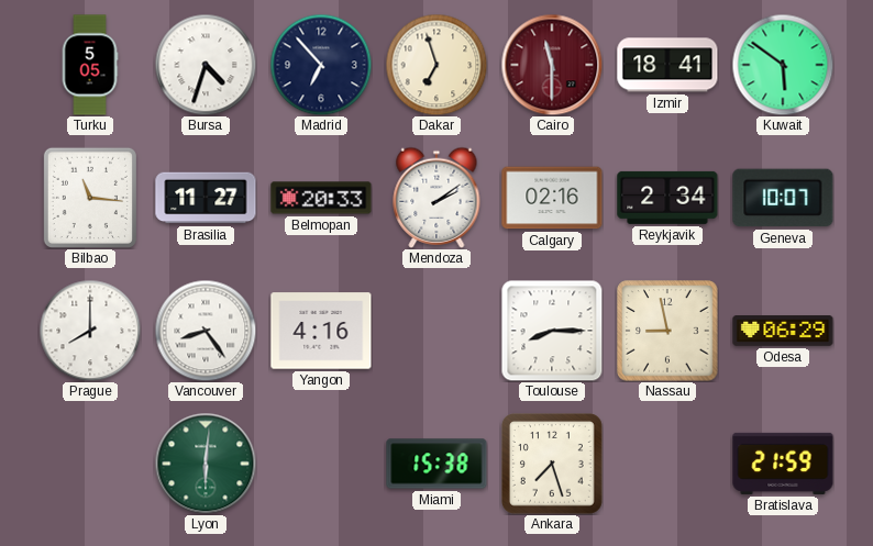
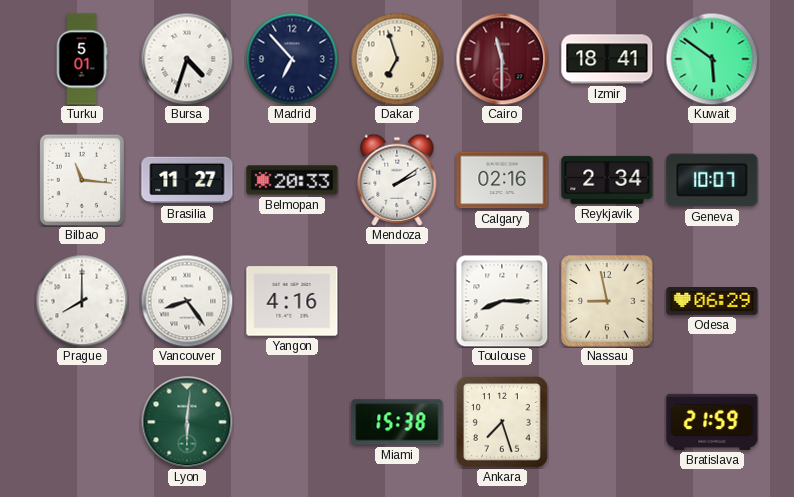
Turku: 5:05 -> 5:01
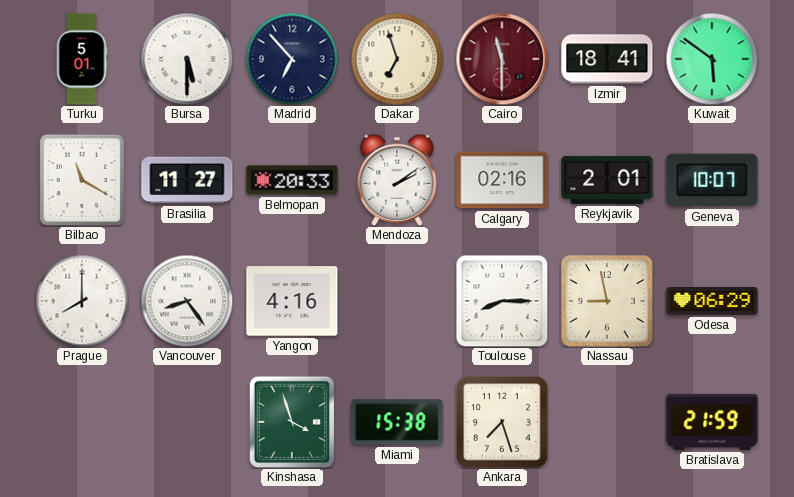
Bursa: 4:33 -> 5:30
Bilbao: 11:16 -> 11:20
Reykjavik: 2:34 -> 2:01
Lyon: 6:01 -> none
Kinshasa: none -> 3:57
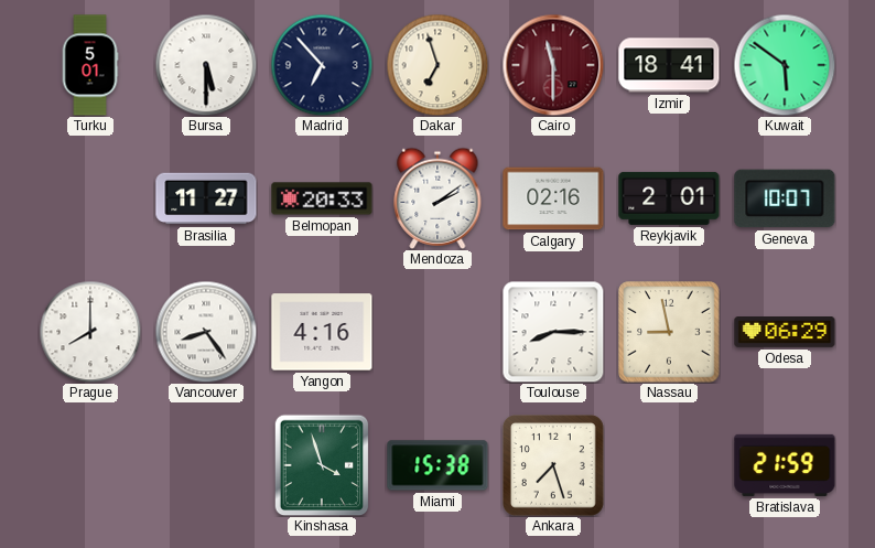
Bilbao: 11:20 -> none
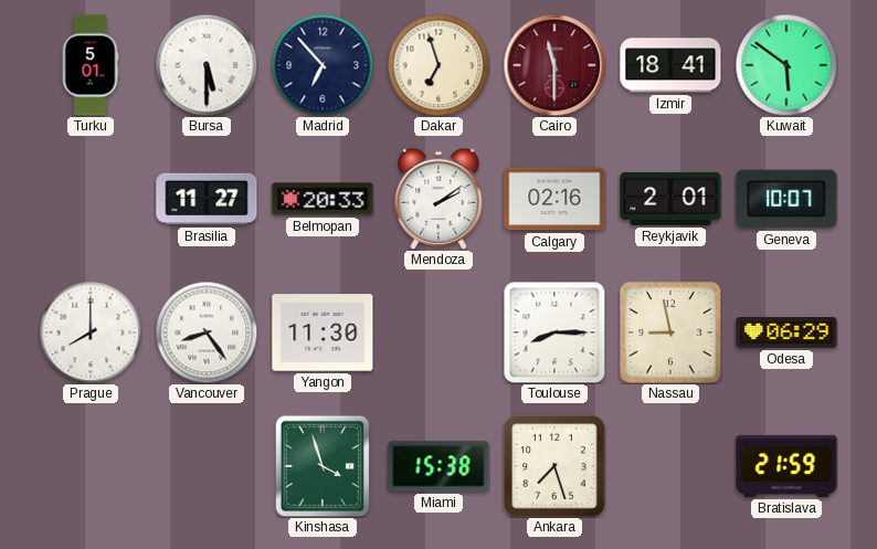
Yangon: 4:16 -> 11:30
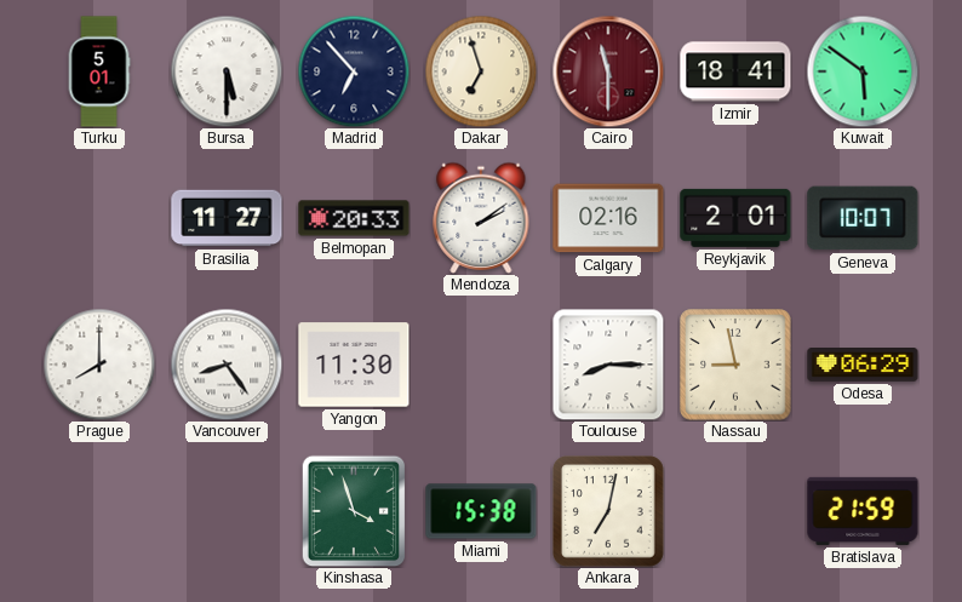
Ankara: 7:27 -> 7:02
